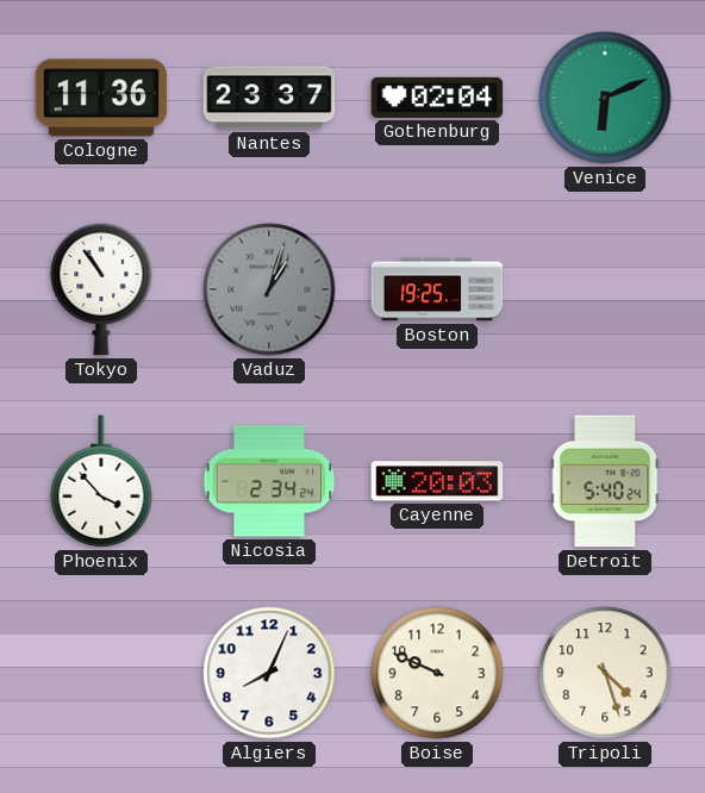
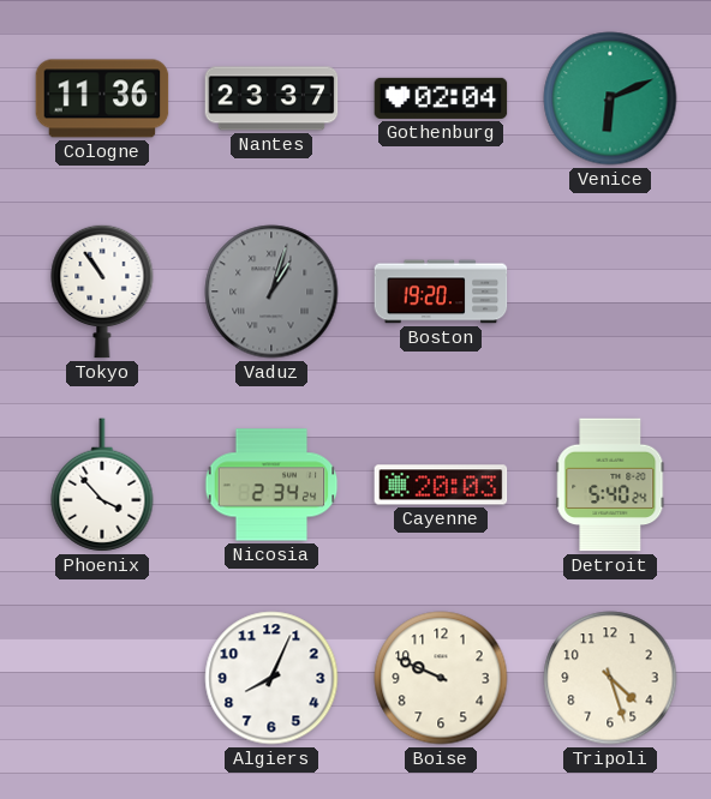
Boston: 19:25 -> 19:20
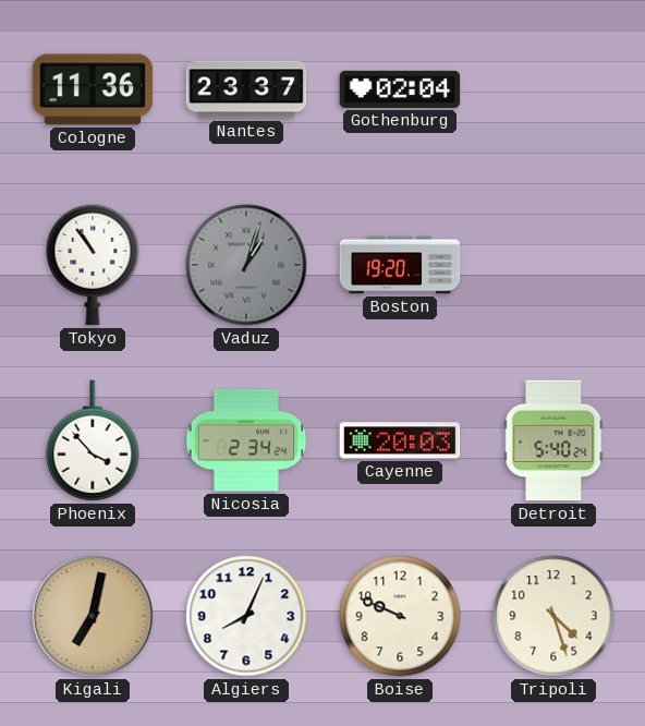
Venice: 6:11 -> none
Kigali: none -> 7:02
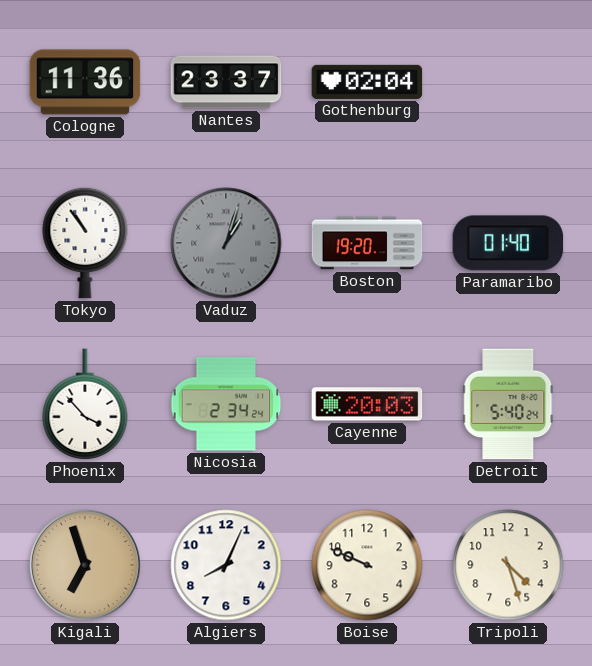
Paramaribo: none -> 01:40
Kigali: 7:02 -> 6:57
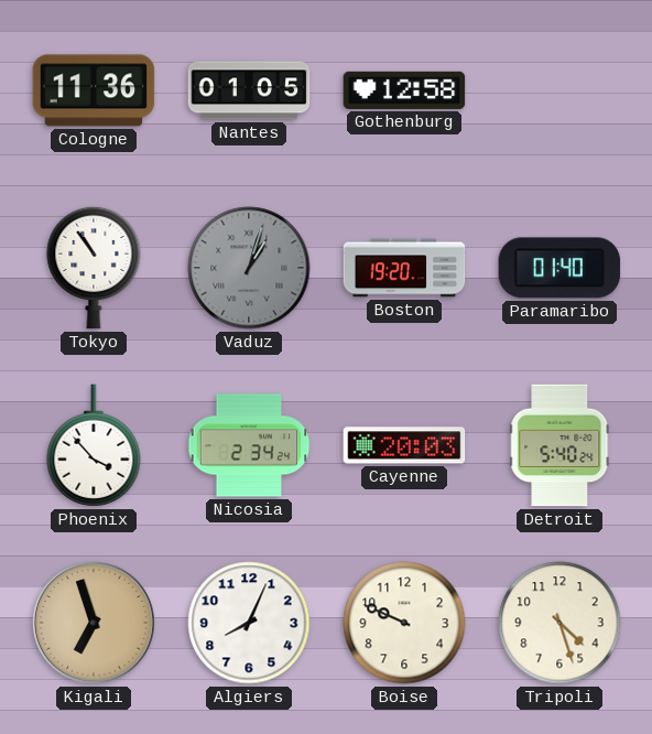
Nantes: 23:37 -> 01:05
Gothenburg: 02:04 -> 12:58
